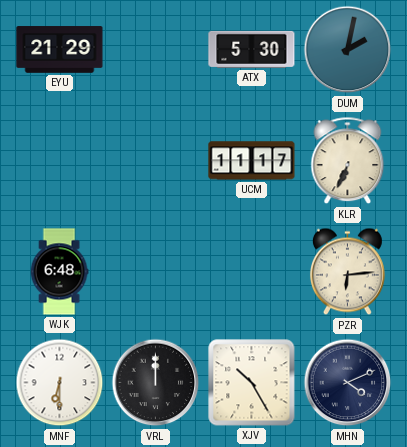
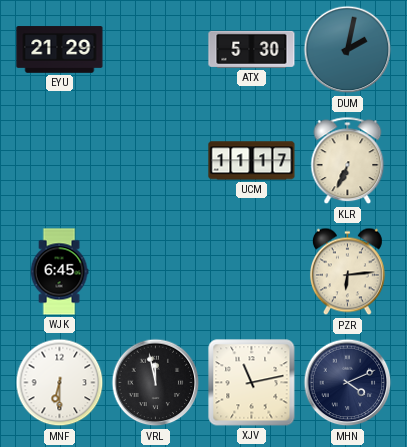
WJK: 6:48 -> 6:45
VRL: 12:00 -> 11:58
XJV: 10:25 -> 11:13
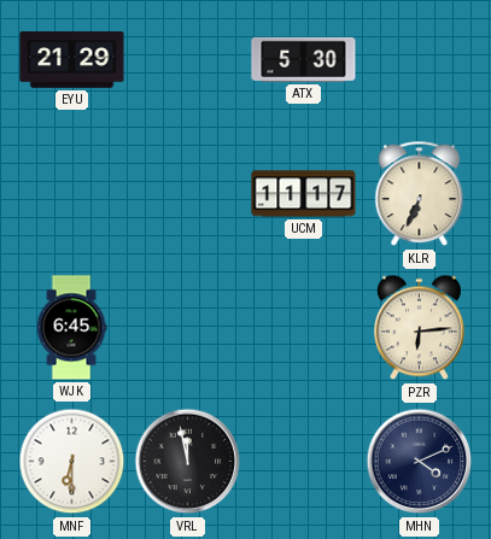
DUM: 2:02 -> none
XJV: 11:13 -> none
